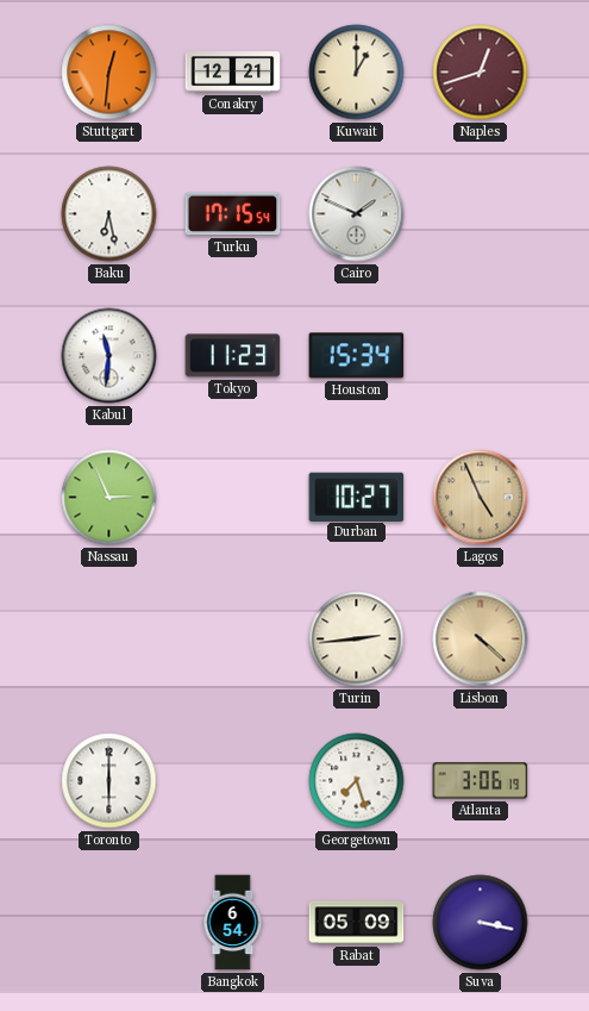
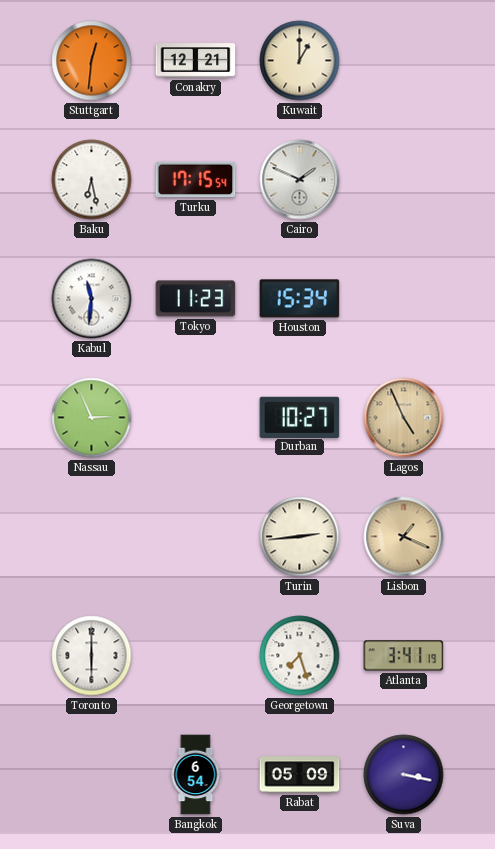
Naples: 12:42 -> none
Lisbon: 4:22 -> 1:19
Atlanta: 3:06 -> 3:41
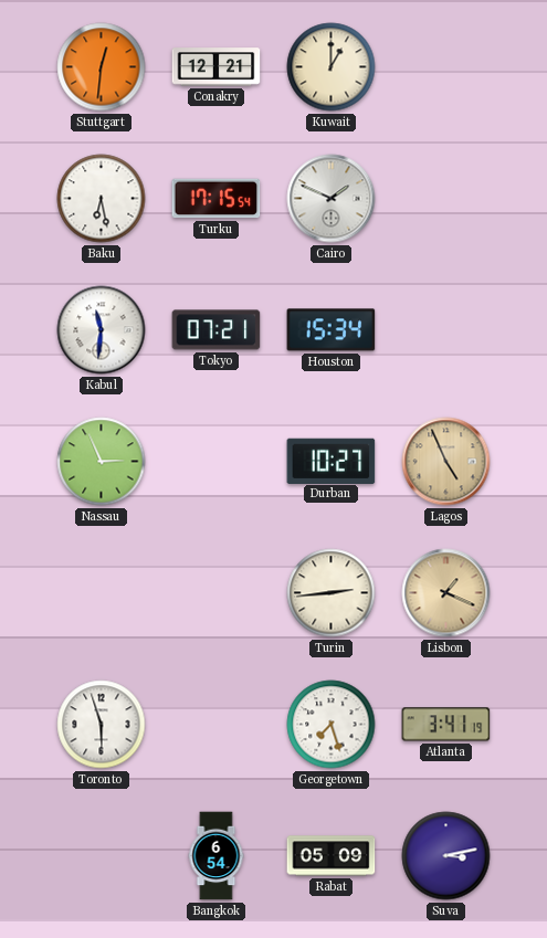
Tokyo: 11:23 -> 07:21
Toronto: 6:00 -> 5:57
Suva: 3:17 -> 3:13
